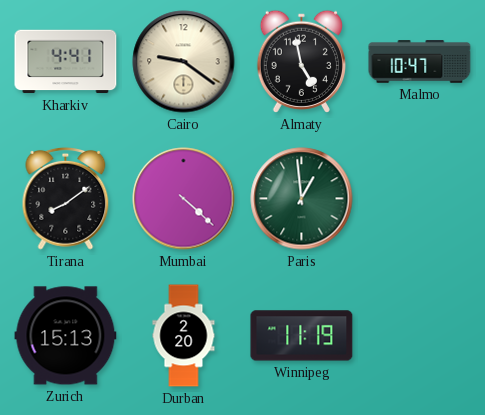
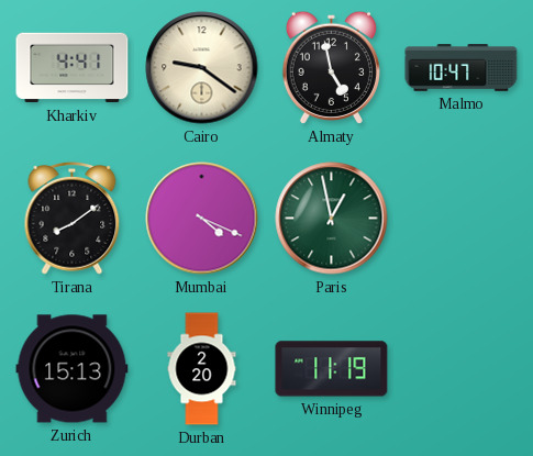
Mumbai: 4:22 -> 4:19
Paris: 12:59 -> 12:58
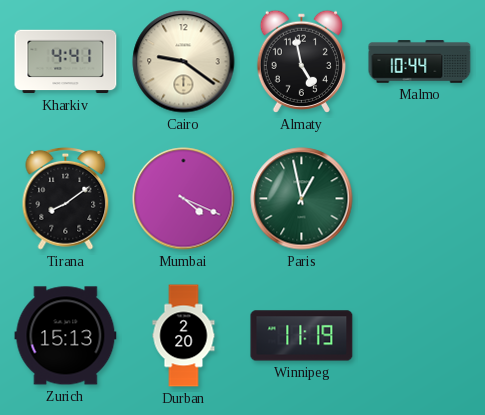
Malmo: 10:47 -> 10:44
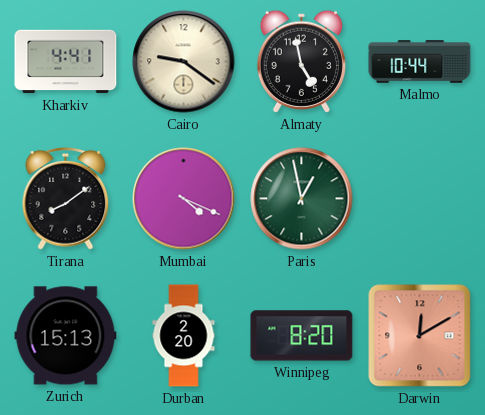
Winnipeg: 11:19 -> 8:20
Darwin: none -> 12:10
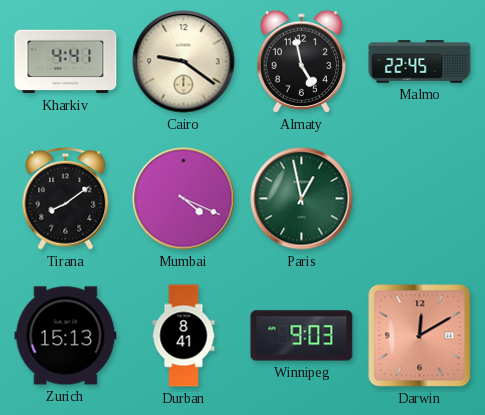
Malmo: 10:44 -> 22:45
Durban: 2:20 -> 8:41
Winnipeg: 8:20 -> 9:03
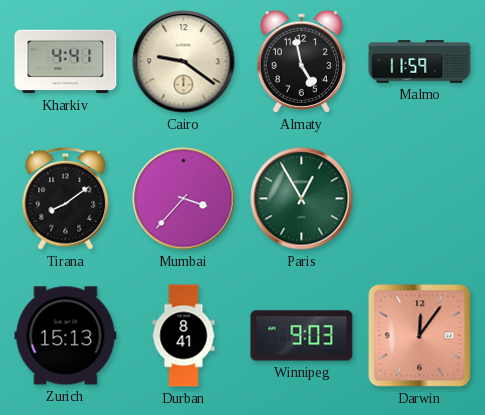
Malmo: 22:45 -> 11:59
Mumbai: 4:19 -> 3:37
Paris: 12:58 -> 12:55
Darwin: 12:10 -> 12:06
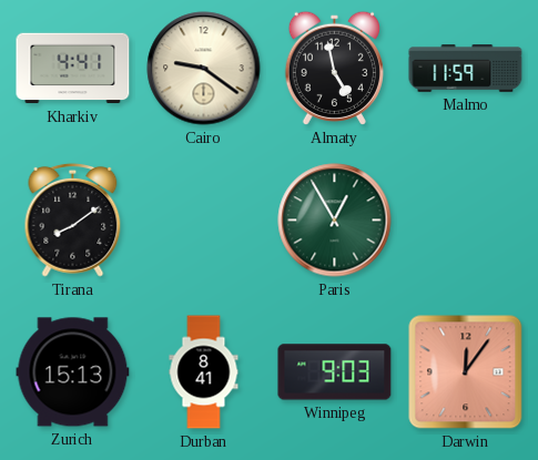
Mumbai: 3:37 -> none
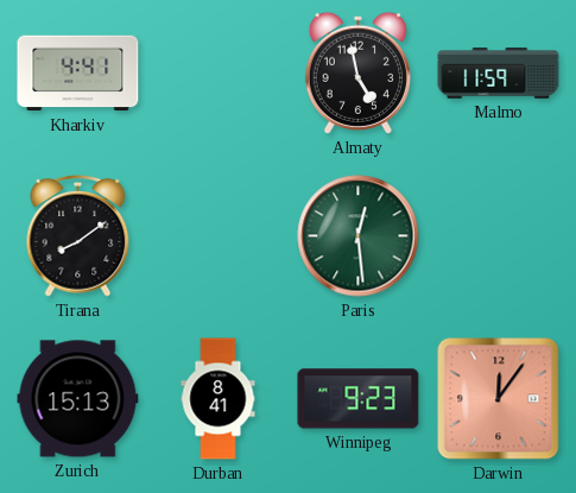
Cairo: 9:21 -> none
Paris: 12:55 -> 12:29
Winnipeg: 9:03 -> 9:23
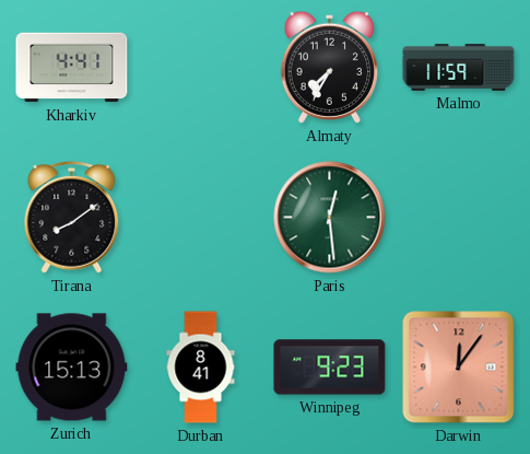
Almaty: 4:58 -> 7:35
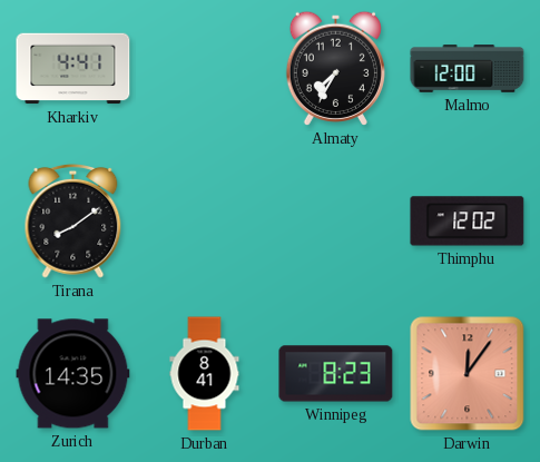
Malmo: 11:59 -> 12:00
Paris: 12:29 -> none
Thimphu: none -> 12:02
Zurich: 15:13 -> 14:35
Winnipeg: 9:23 -> 8:23
